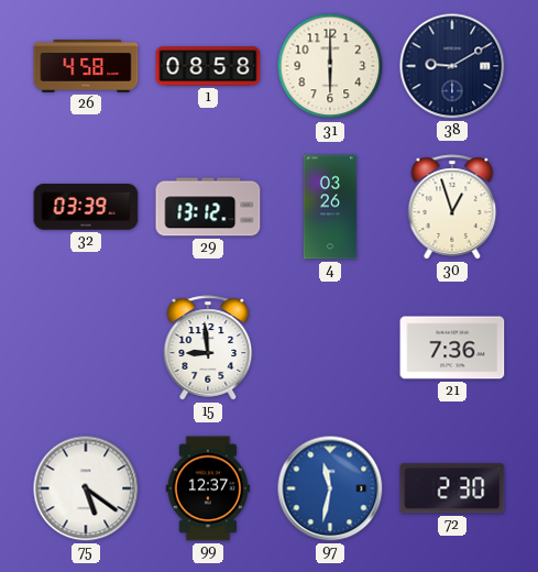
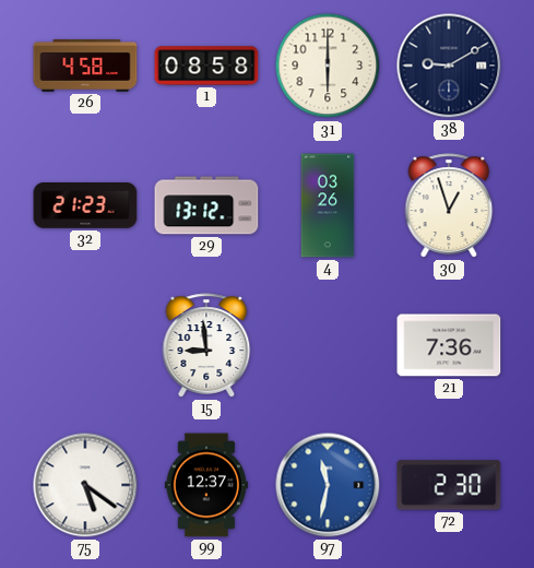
32: 03:39 -> 21:23
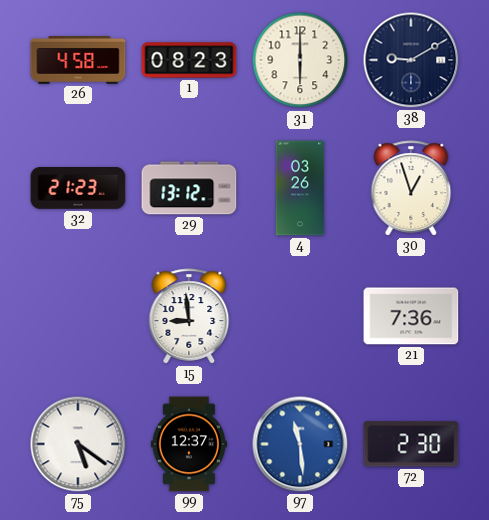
1: 08:58 -> 08:23
97: 11:32 -> 11:29
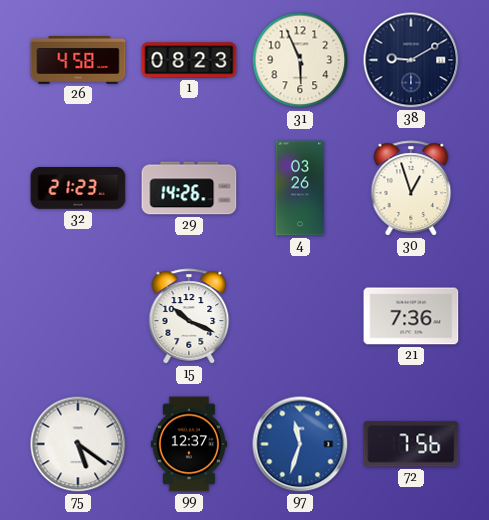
31: 6:00 -> 5:56
29: 13:12 -> 14:26
15: 8:59 -> 10:19
97: 11:29 -> 11:33
72: 2:30 -> 7:56
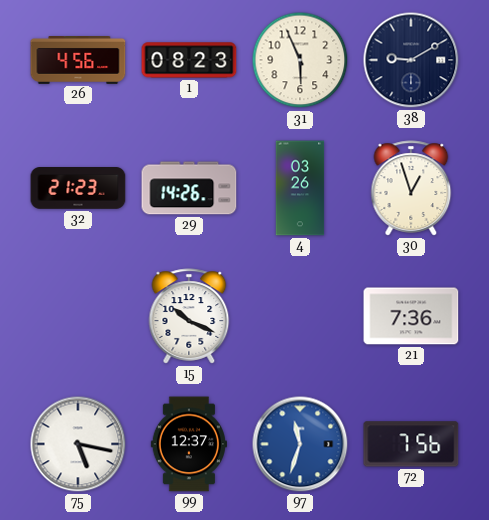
26: 4:58 -> 4:56
75: 5:21 -> 5:17
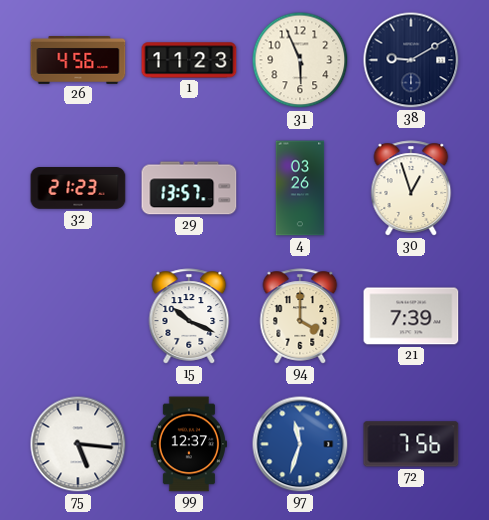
1: 08:23 -> 11:23
29: 14:26 -> 13:57
94: none -> 4:00
21: 7:36 -> 7:39
75: 5:17 -> 5:16
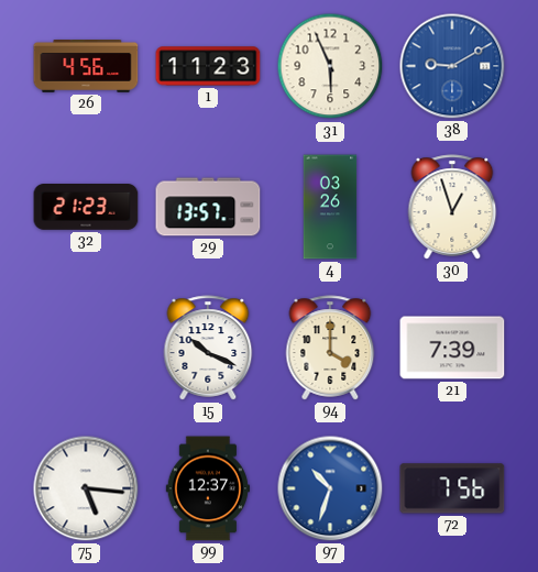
38 dial: navy -> blue
97: 11:33 -> 10:33
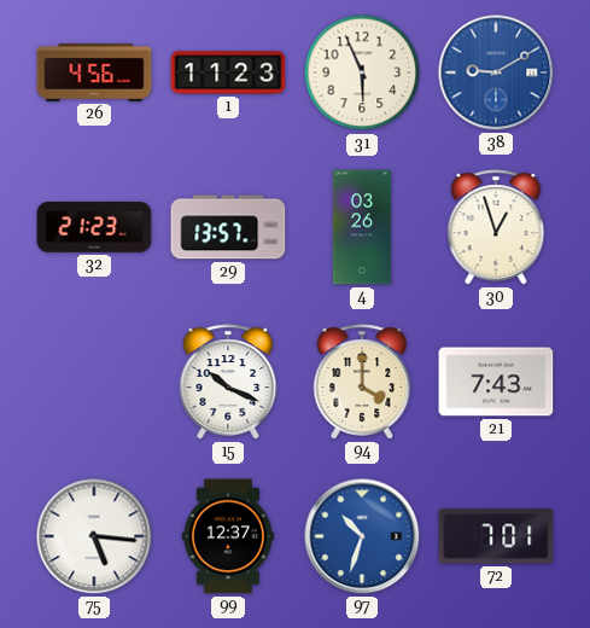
21: 7:39 -> 7:43
72: 7:56 -> 7:01
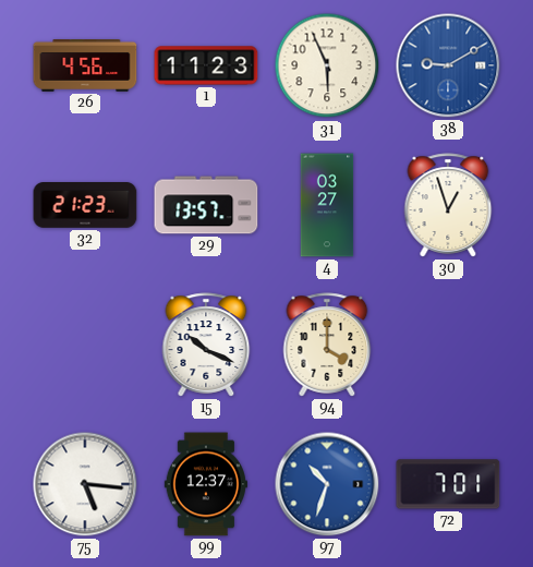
4: 03:26 -> 03:27
21: 7:43 -> none
